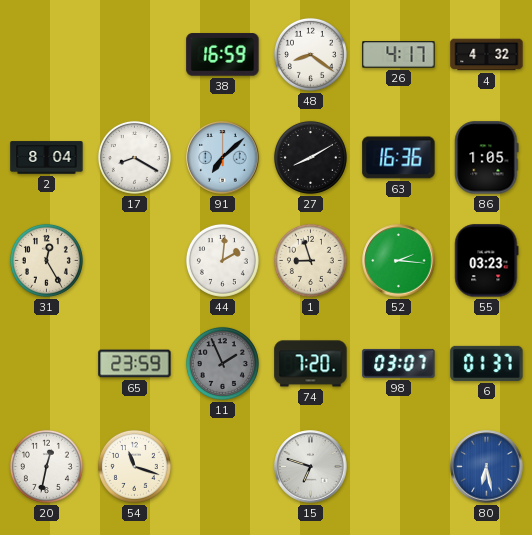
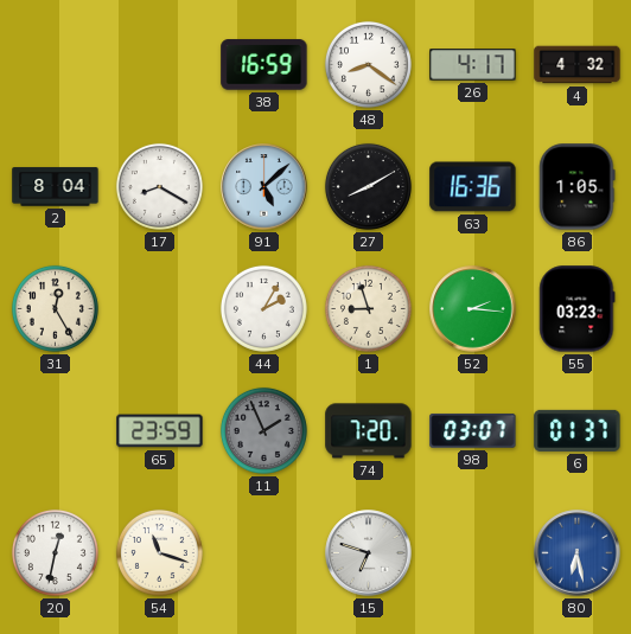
91: 7:08 -> 5:08
44: 2:01 -> 2:05
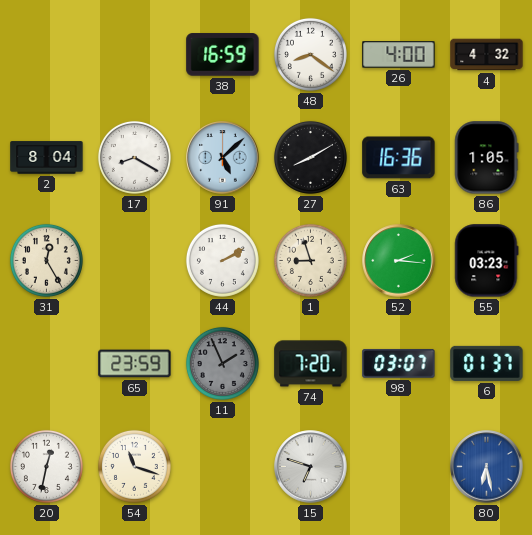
26: 4:17 -> 4:00
44: 2:05 -> 2:10
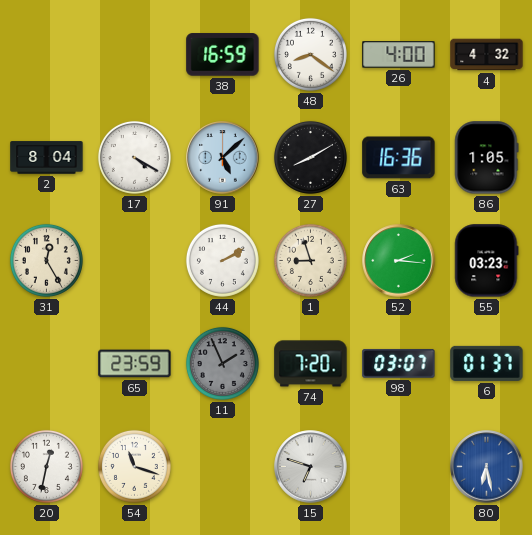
17: 8:20 -> 4:20
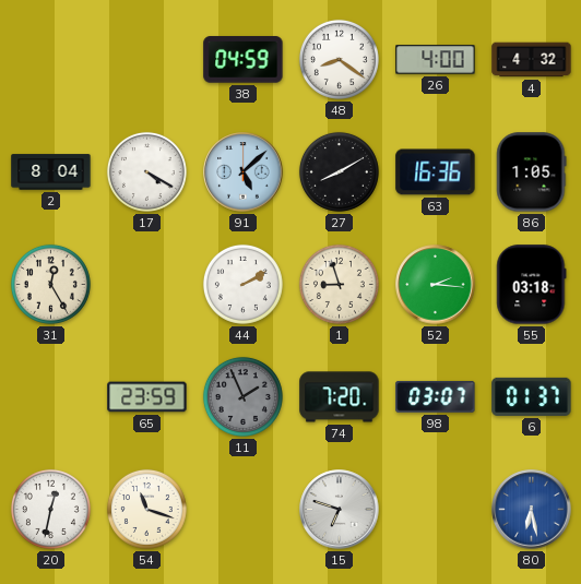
38: 16:59 -> 04:59
55: 03:23 -> 03:18
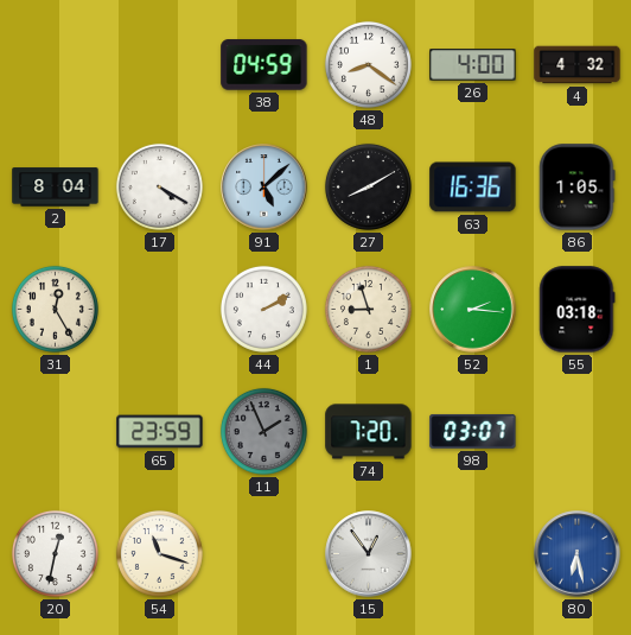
6: 01:37 -> none
15: 6:48 -> 12:54
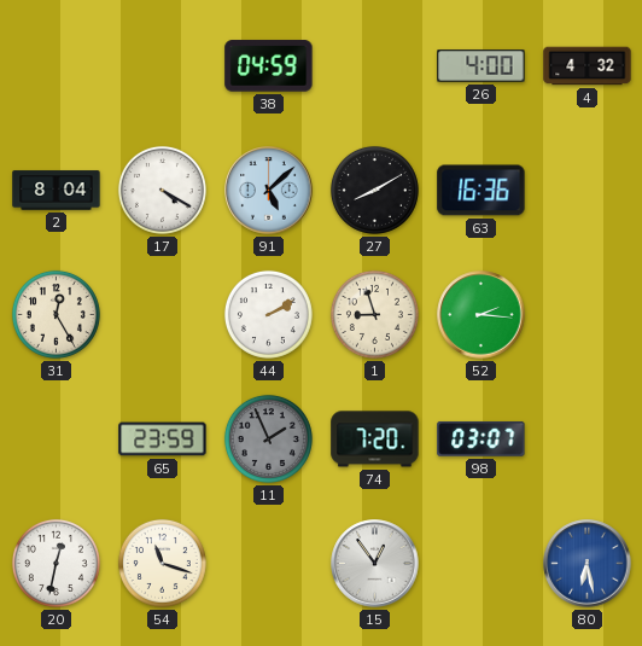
48: 8:21 -> none
86: 1:05 -> none
55: 03:18 -> none
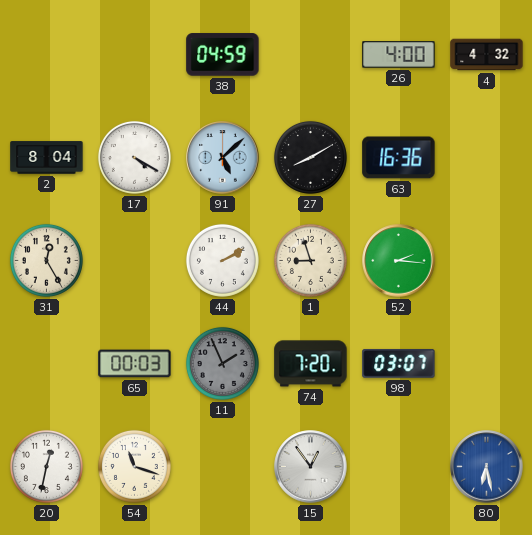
65: 23:59 -> 00:03
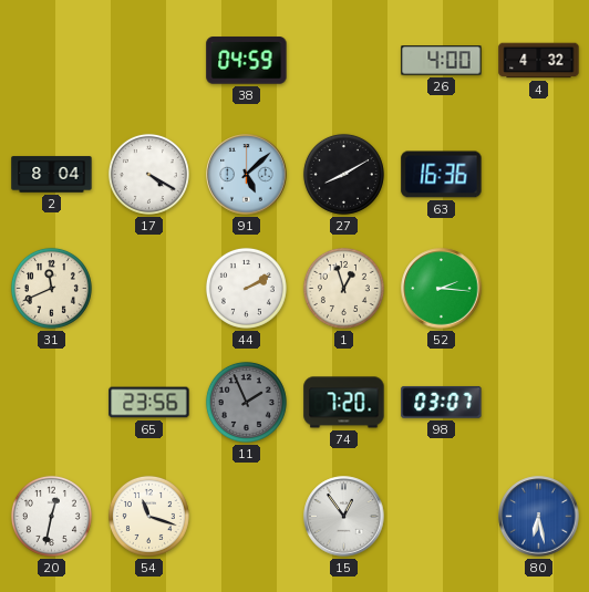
31: 12:25 -> 11:41
1: 8:57 -> 12:57
65: 00:03 -> 23:56
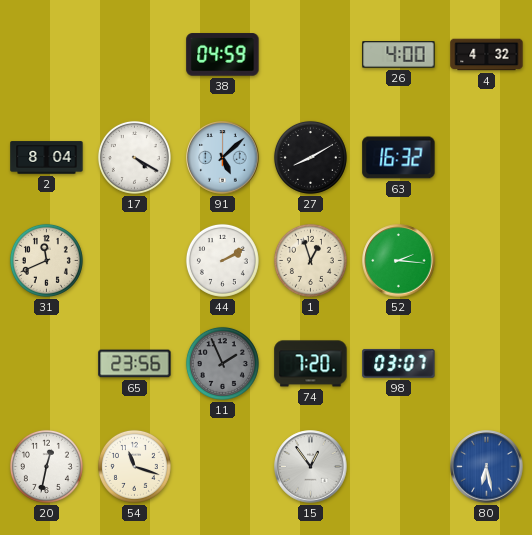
63: 16:36 -> 16:32
